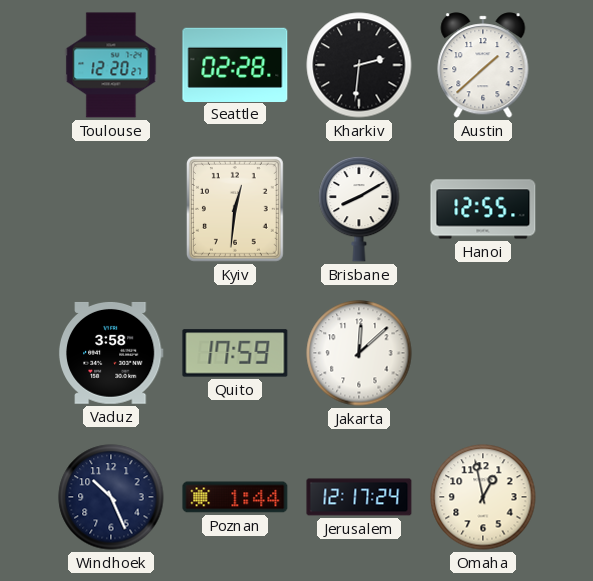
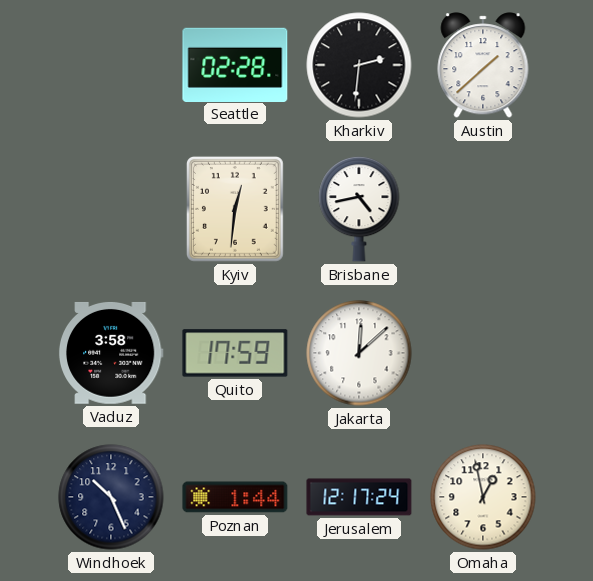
Toulouse: 12:20 -> none
Brisbane: 8:10 -> 4:43
Hanoi: 12:55 -> none
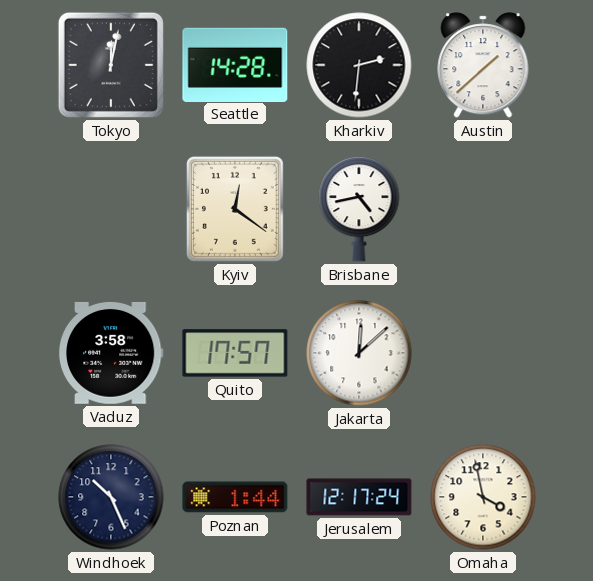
Tokyo: none -> 12:02
Seattle: 02:28 -> 14:28
Kyiv: 12:31 -> 12:21
Quito: 17:59 -> 17:57
Omaha: 12:58 -> 3:58
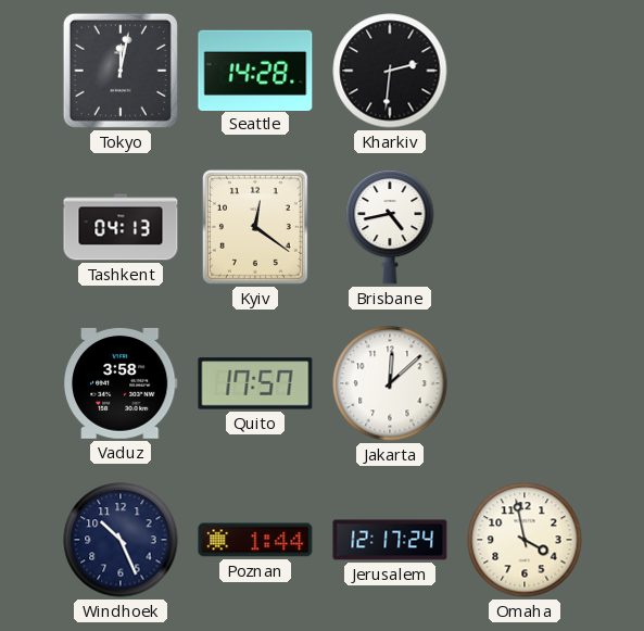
Austin: 1:38 -> none
Tashkent: none -> 04:13
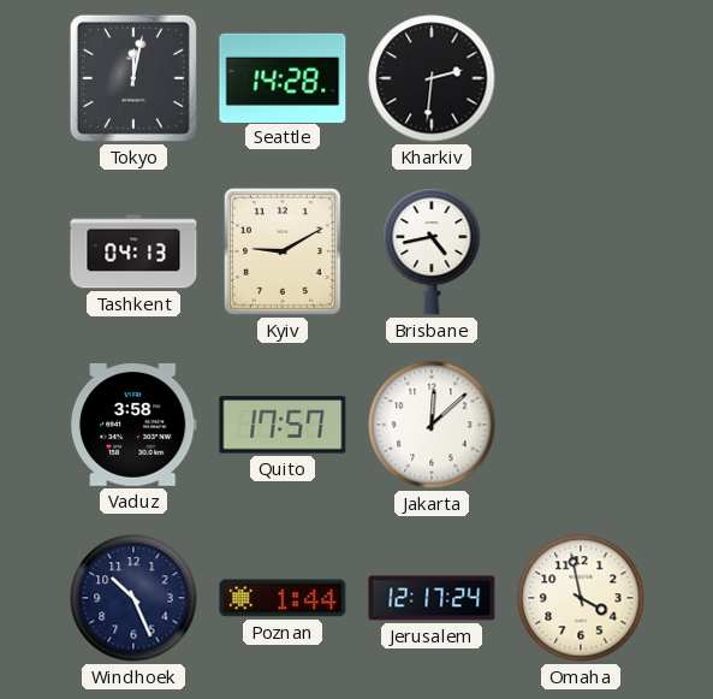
Kyiv: 12:21 -> 9:10
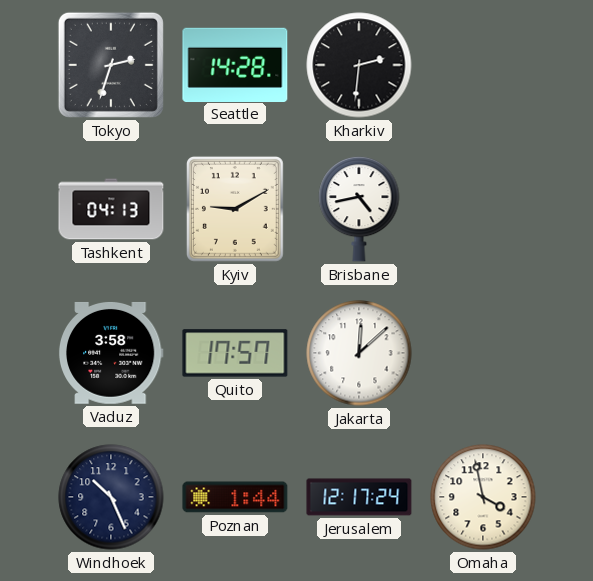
Tokyo: 12:02 -> 2:33
